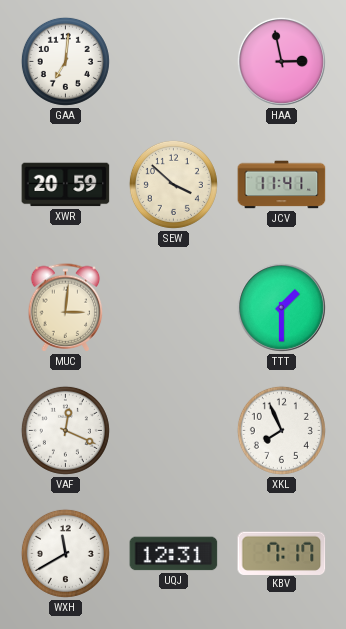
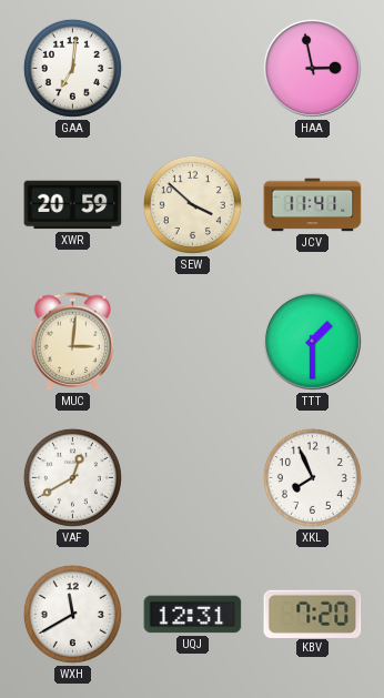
VAF: 12:19 -> 12:40
KBV: 7:17 -> 7:20
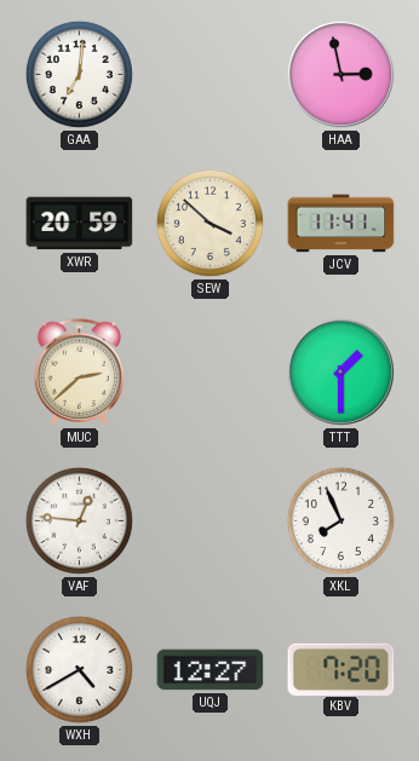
MUC: 3:01 -> 2:38
VAF: 12:40 -> 12:46
WXH: 11:40 -> 4:40
UQJ: 12:31 -> 12:27
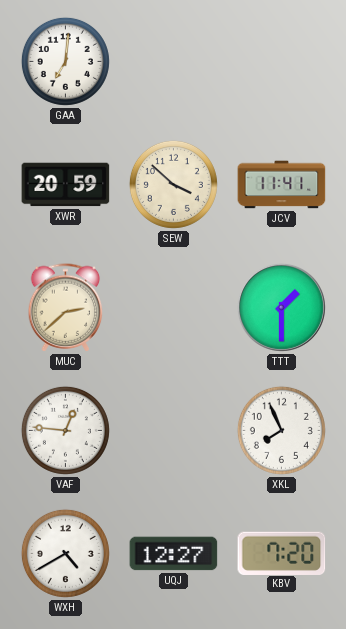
HAA: 2:58 -> none
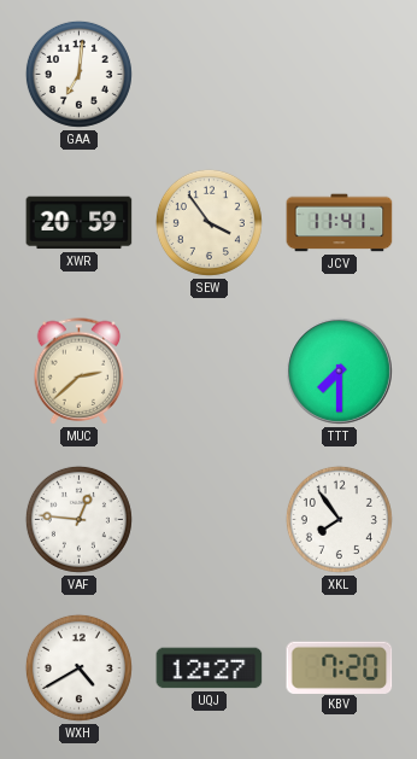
SEW: 3:52 -> 3:54
TTT: 1:30 -> 7:30
XKL: 7:56 -> 7:54
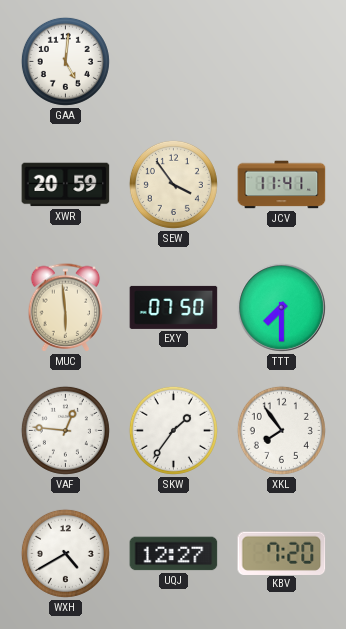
GAA: 7:01 -> 5:01
MUC: 2:38 -> 5:59
EXY: none -> 07:50
SKW: none -> 1:36
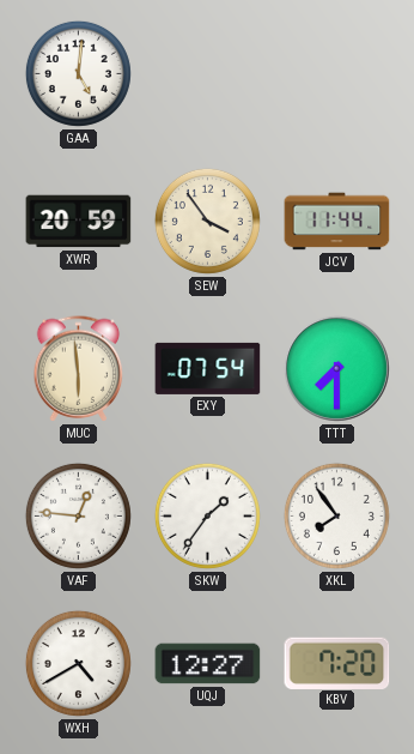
JCV: 11:41 -> 11:44
EXY: 07:50 -> 07:54
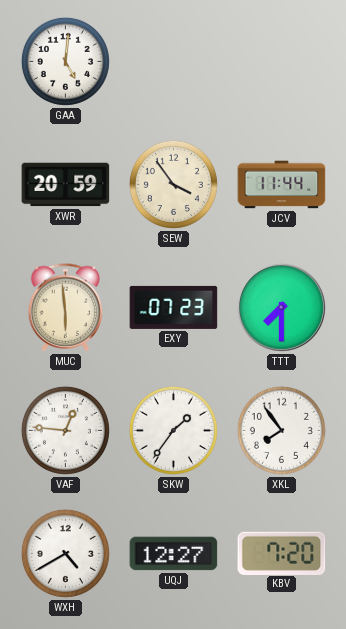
EXY: 07:54 -> 07:23
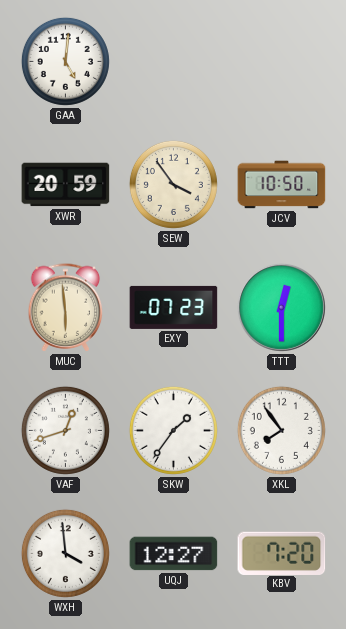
JCV: 11:44 -> 10:50
TTT: 7:30 -> 12:30
VAF: 12:46 -> 12:42
WXH: 4:40 -> 3:59
